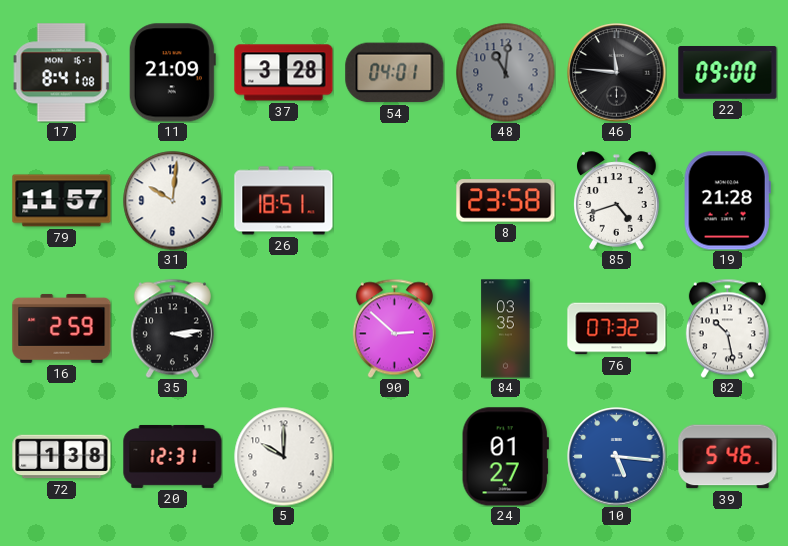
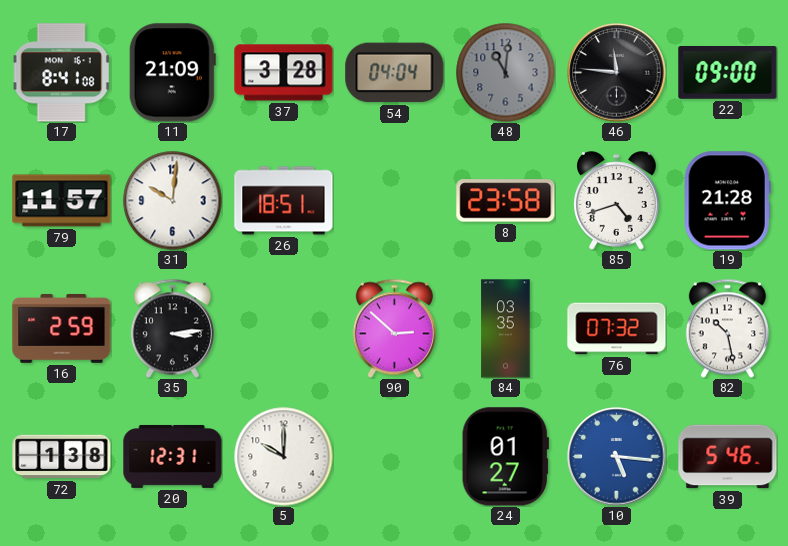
54: 04:01 -> 04:04
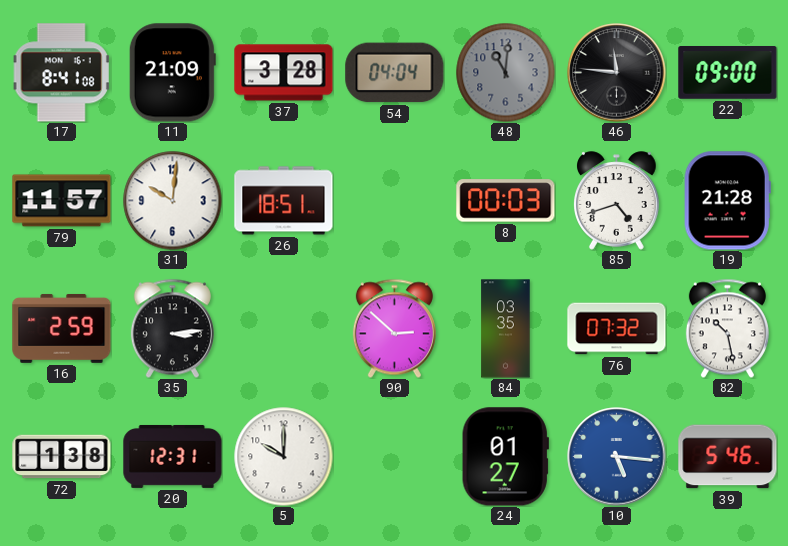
8: 23:58 -> 00:03
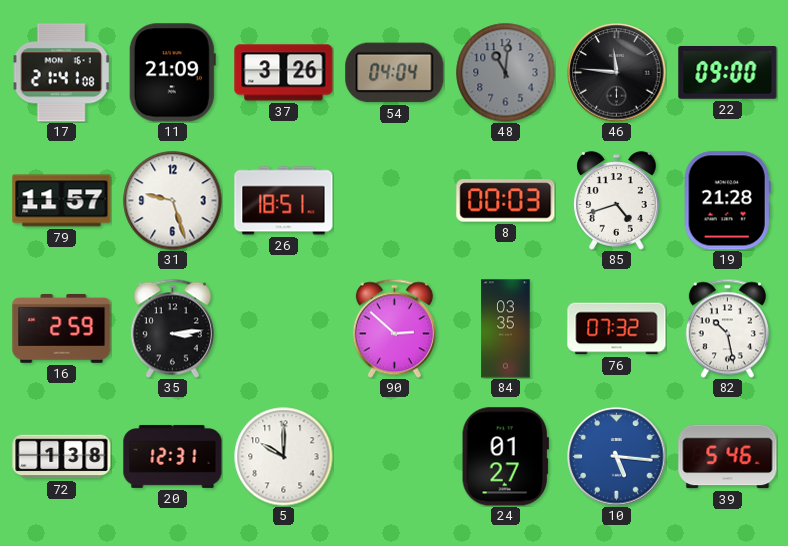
17: 8:41 -> 21:41
37: 3:28 -> 3:26
31: 10:01 -> 9:27
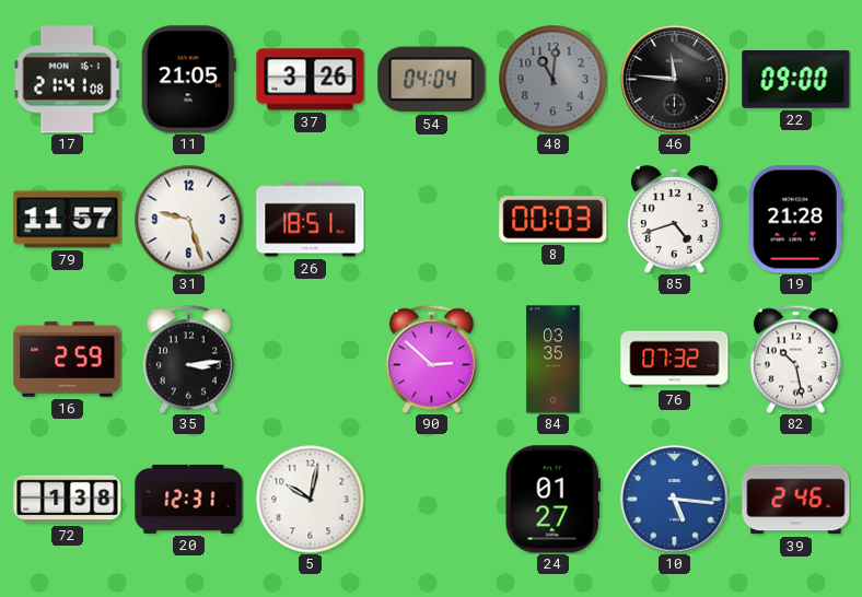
11: 21:09 -> 21:05
5: 10:00 -> 10:02
39: 5:46 -> 2:46
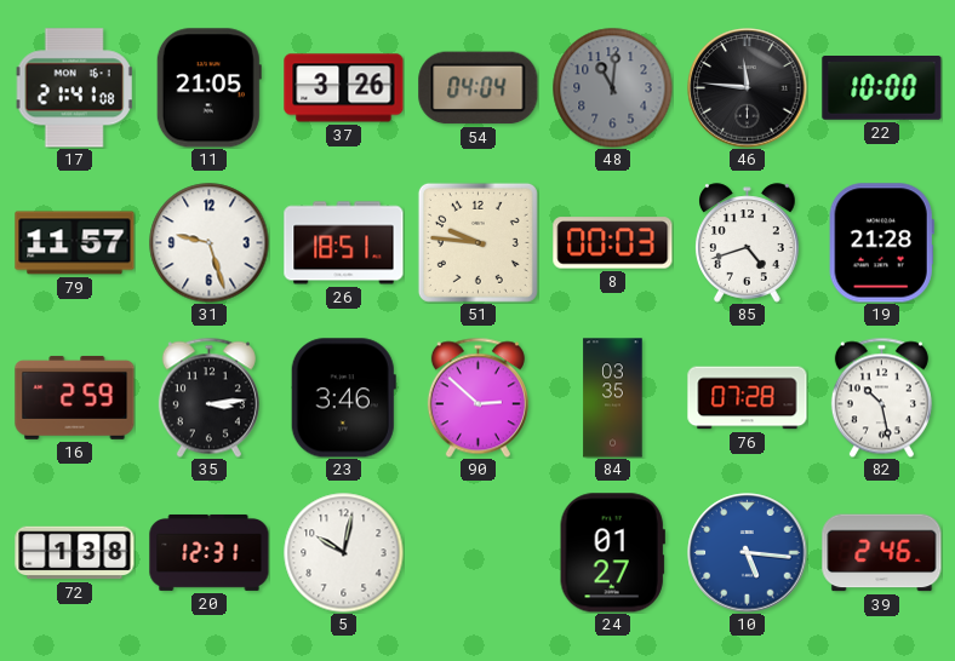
22: 09:00 -> 10:00
51: none -> 9:46
23: none -> 3:46
76: 07:32 -> 07:28
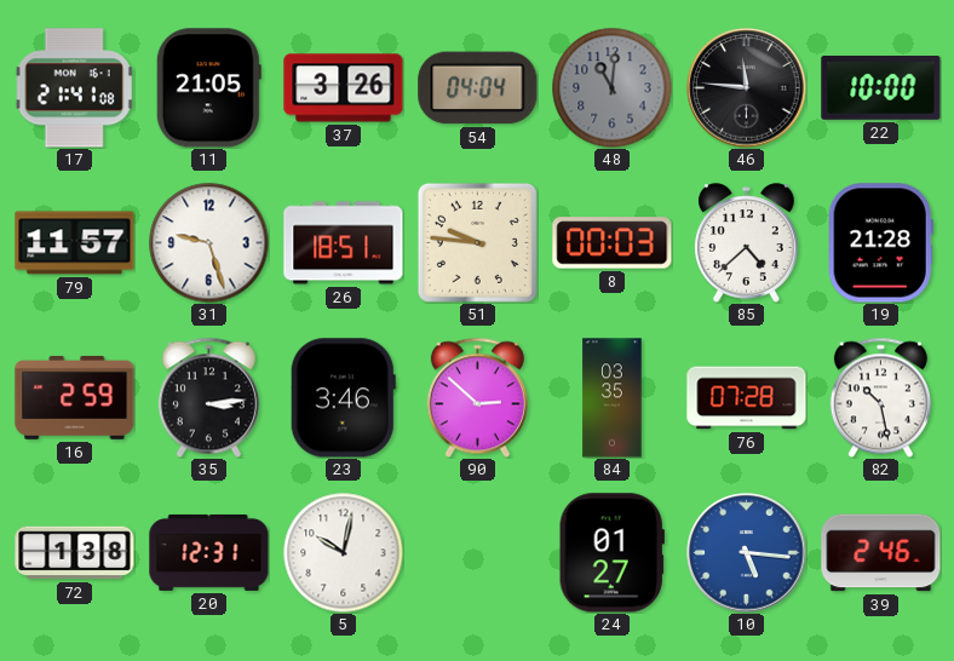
85: 4:42 -> 4:38
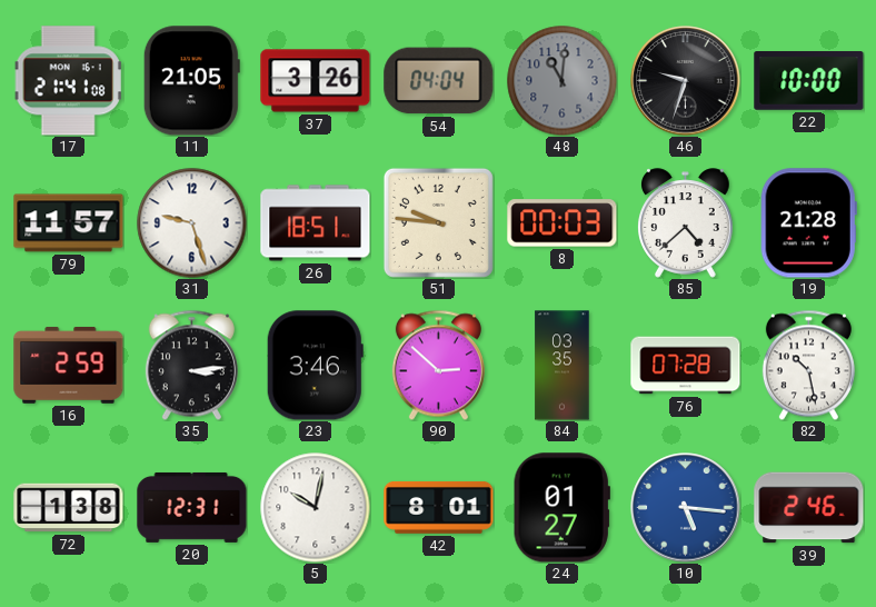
46: 11:46 -> 9:33
42: none -> 8:01
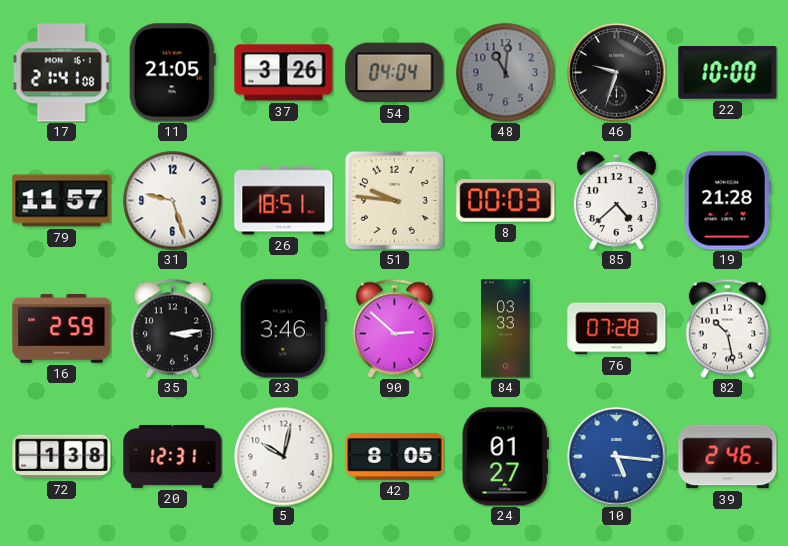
84: 03:35 -> 03:33
42: 8:01 -> 8:05
